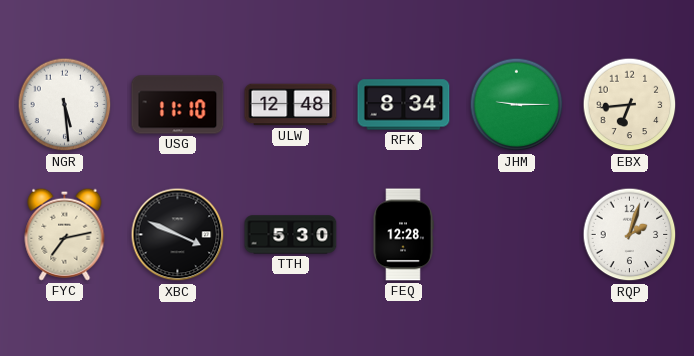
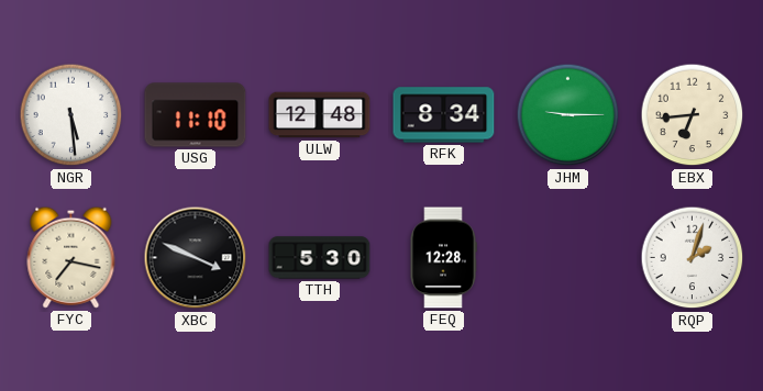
FYC: 7:13 -> 7:17
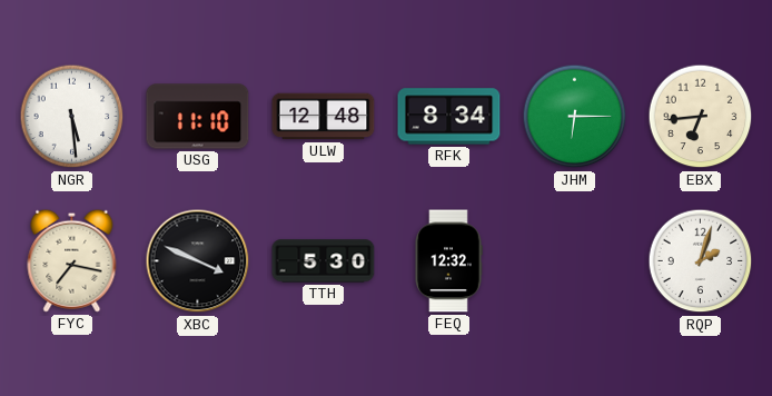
JHM: 9:15 -> 6:15
FEQ: 12:28 -> 12:32
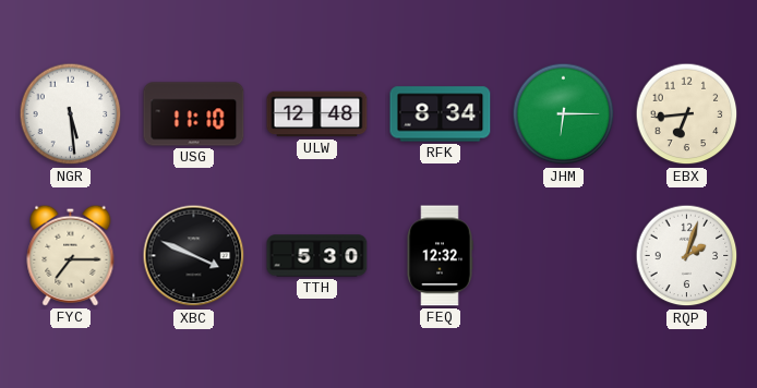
FYC: 7:17 -> 7:15
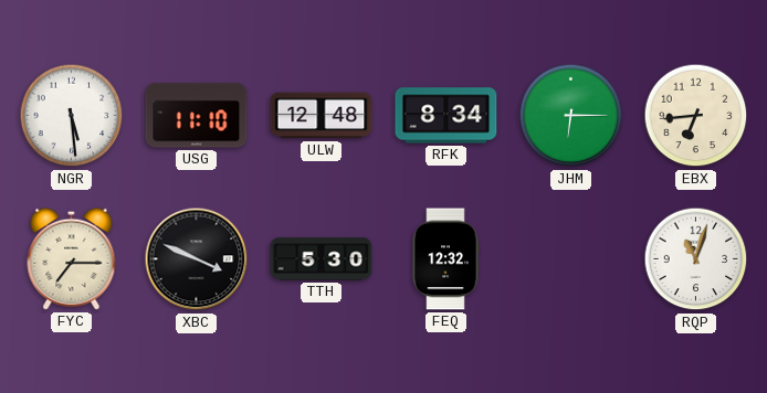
RQP: 2:03 -> 11:03
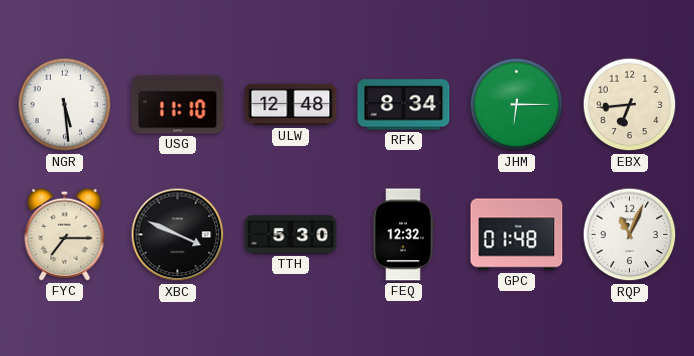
GPC: none -> 01:48
RQP: 11:03 -> 11:04
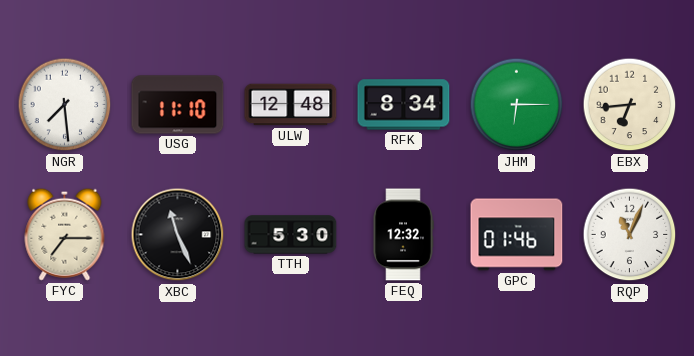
NGR: 5:29 -> 7:29
XBC: 3:49 -> 11:26
GPC: 01:48 -> 01:46
